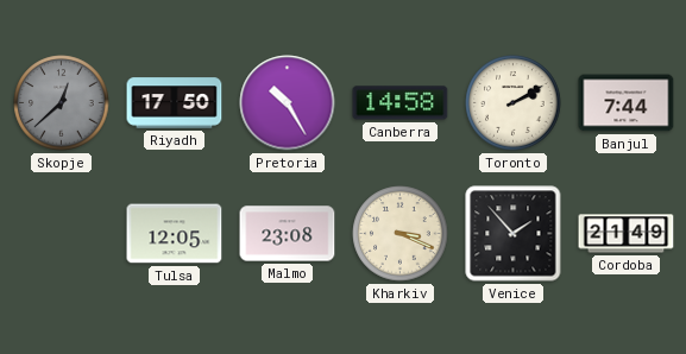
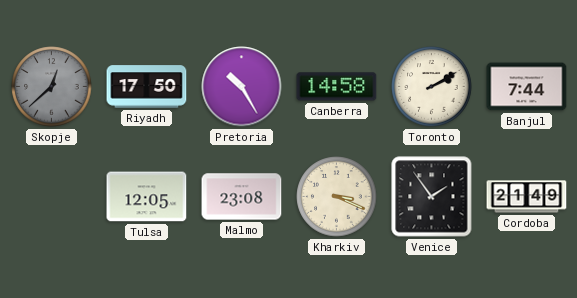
Venice: 1:53 -> 1:54
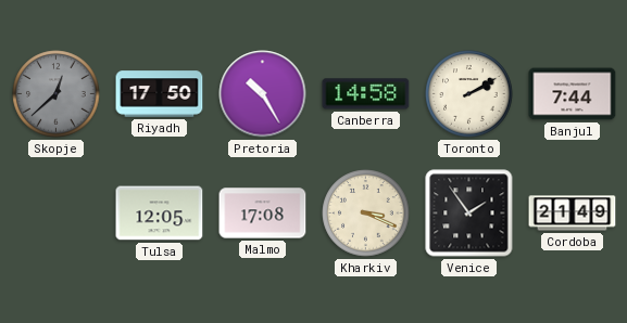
Malmo: 23:08 -> 17:08
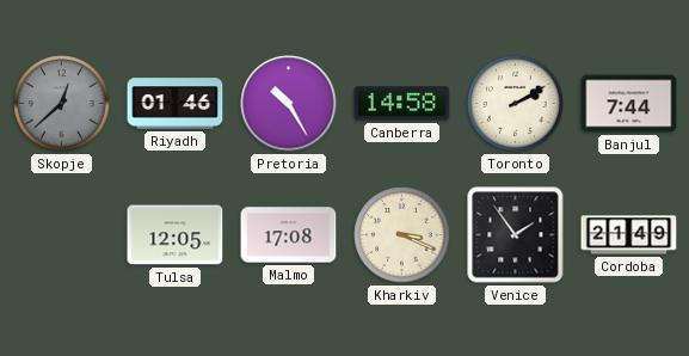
Riyadh: 17:50 -> 01:46
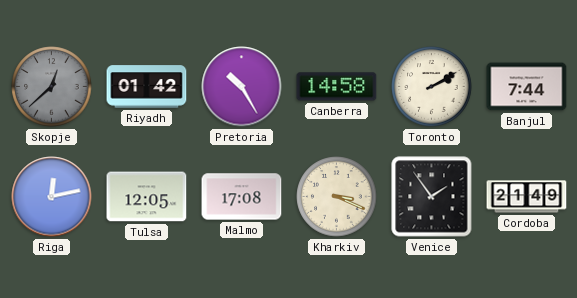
Riyadh: 01:46 -> 01:42
Riga: none -> 12:13
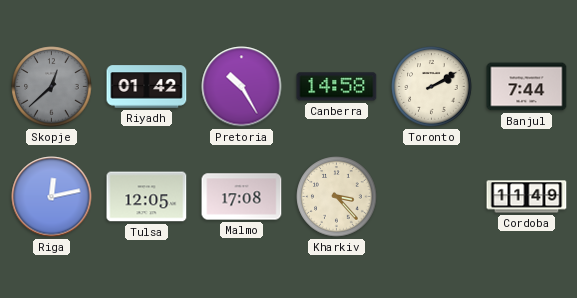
Kharkiv: 3:19 -> 3:23
Venice: 1:54 -> none
Cordoba: 21:49 -> 11:49
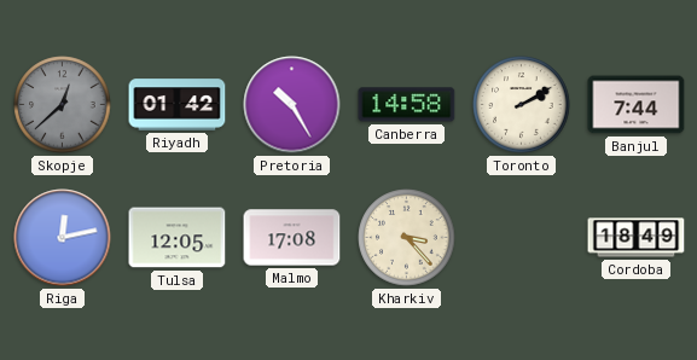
Cordoba: 11:49 -> 18:49
